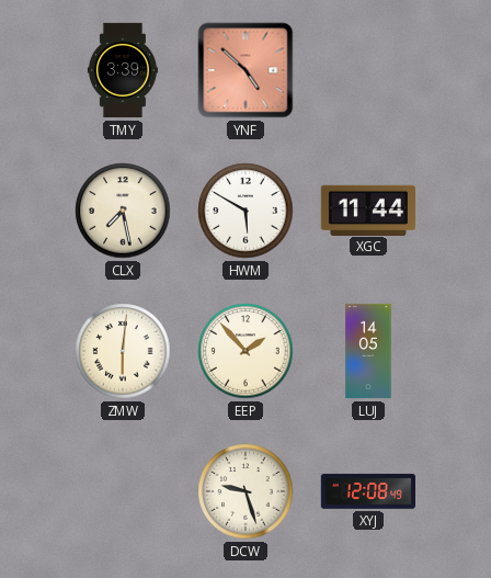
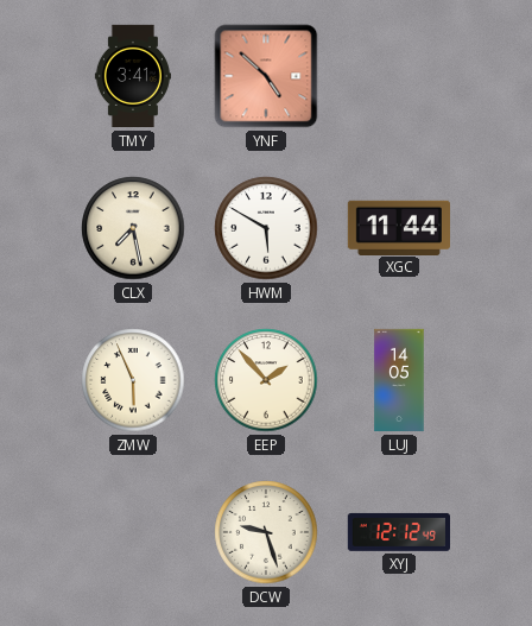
TMY: 3:39 -> 3:41
ZMW: 6:01 -> 5:56
XYJ: 12:08 -> 12:12
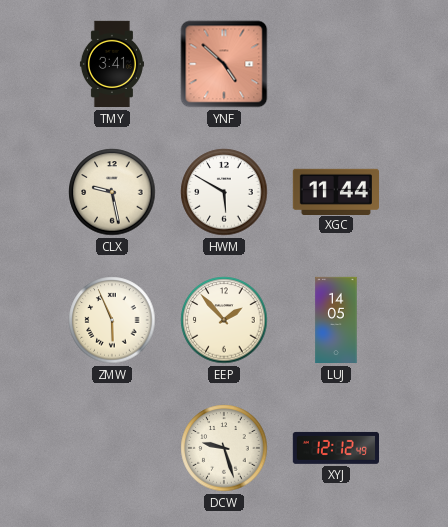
CLX: 7:28 -> 9:28
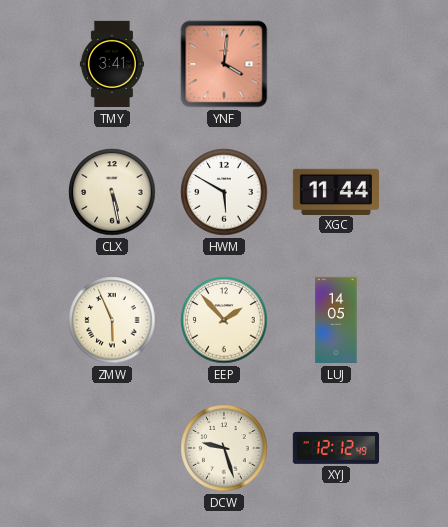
YNF: 4:52 -> 4:01
CLX: 9:28 -> 5:28
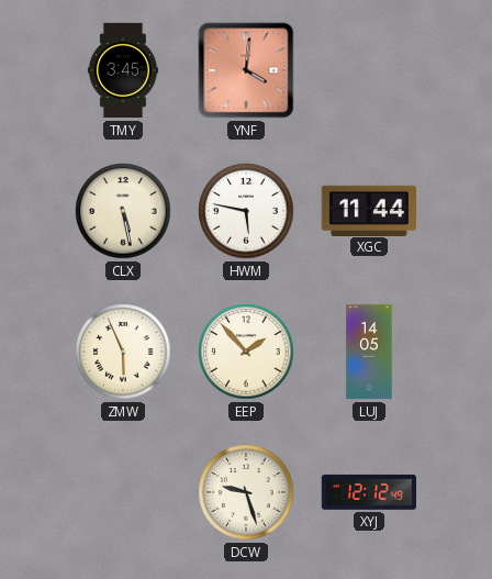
TMY: 3:41 -> 3:45
HWM: 5:50 -> 5:47
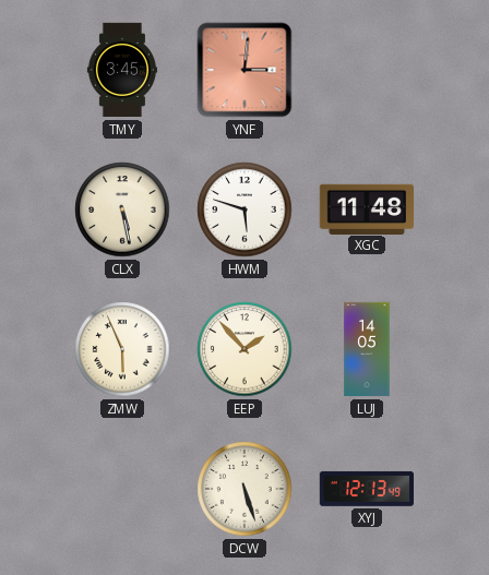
YNF: 4:01 -> 3:01
HWM: 5:47 -> 5:48
XGC: 11:44 -> 11:48
DCW: 9:27 -> 5:27
XYJ: 12:12 -> 12:13
